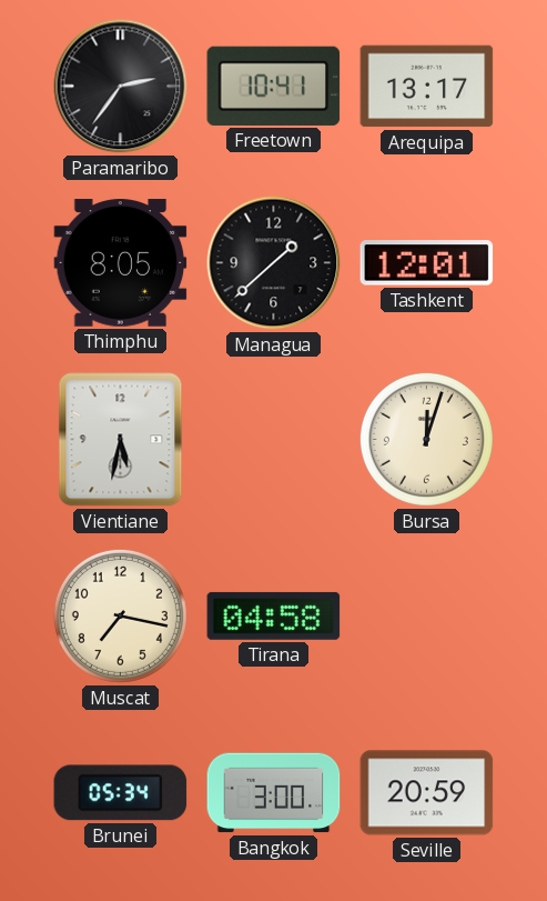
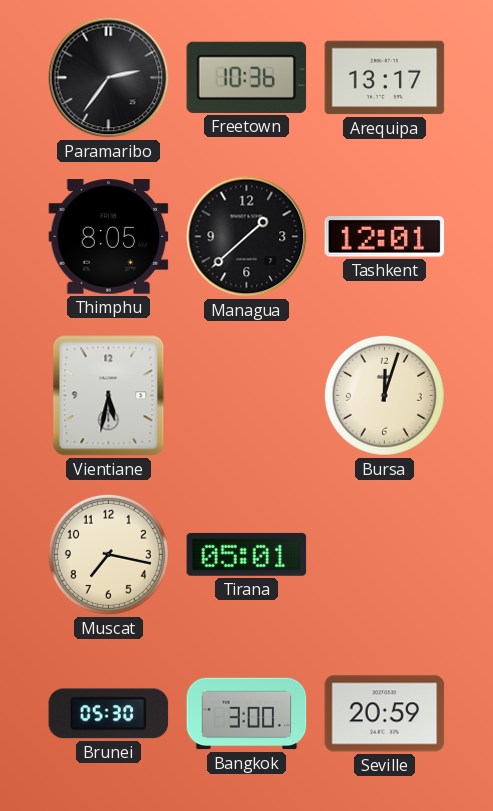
Freetown: 10:41 -> 10:36
Tirana: 04:58 -> 05:01
Brunei: 05:34 -> 05:30
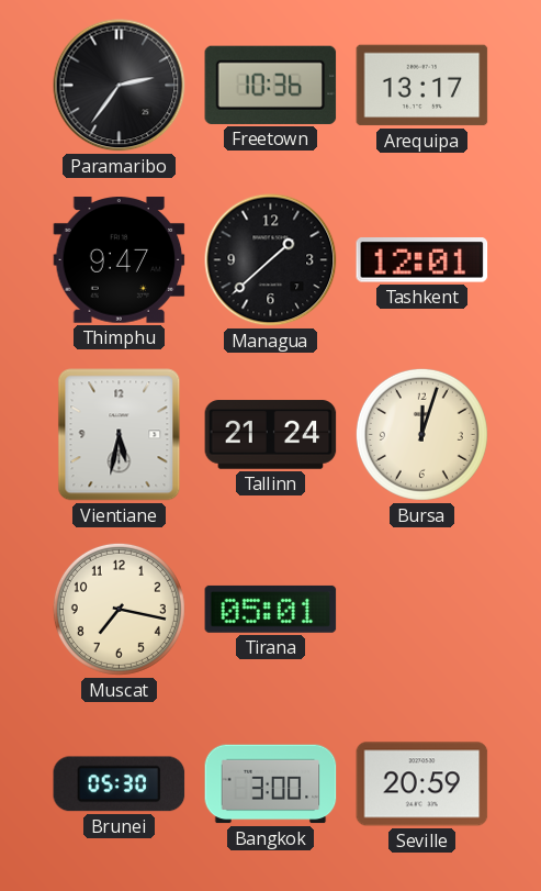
Thimphu: 8:05 -> 9:47
Tallinn: none -> 21:24
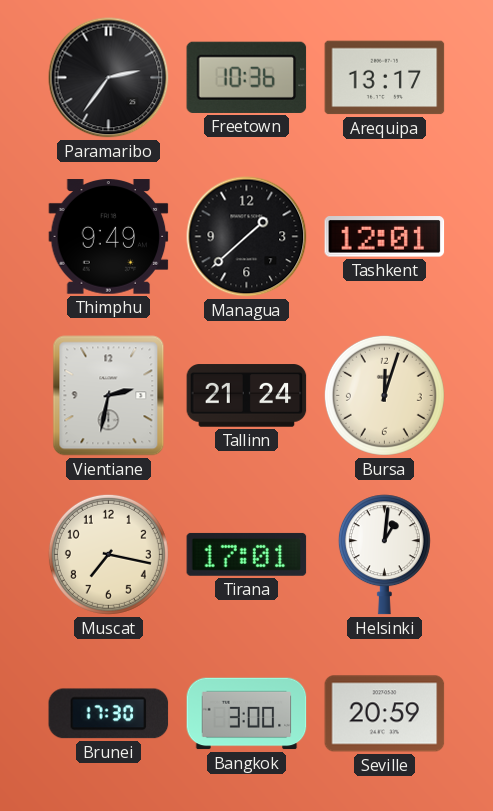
Thimphu: 9:47 -> 9:49
Vientiane: 5:32 -> 2:32
Tirana: 05:01 -> 17:01
Helsinki: none -> 1:01
Brunei: 05:30 -> 17:30
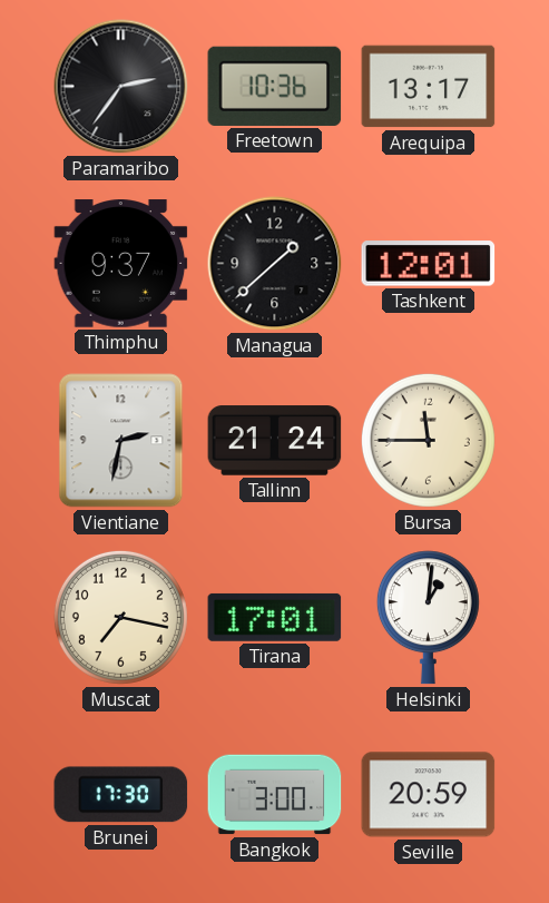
Thimphu: 9:49 -> 9:37
Bursa: 12:03 -> 11:45
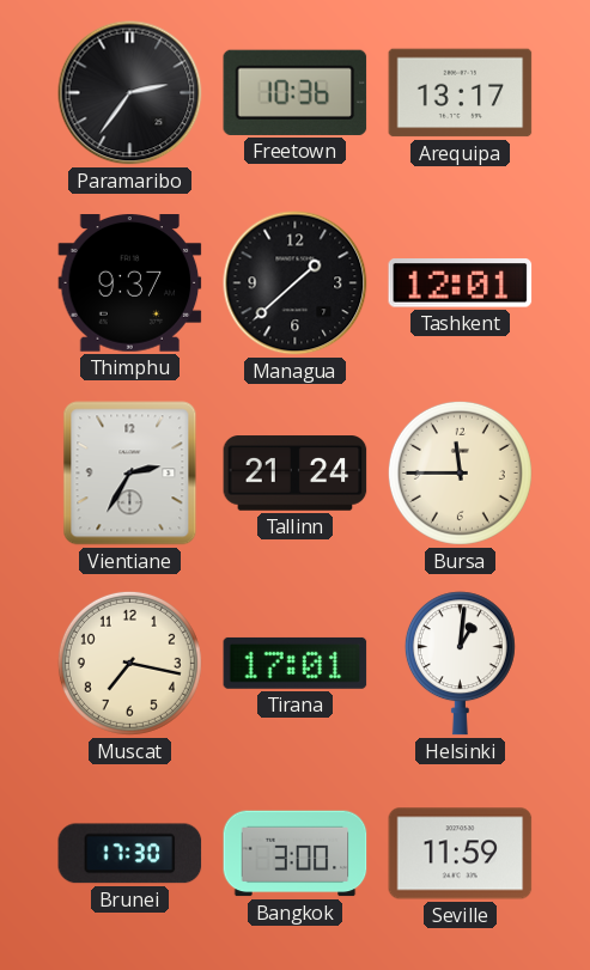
Vientiane: 2:32 -> 2:35
Seville: 20:59 -> 11:59
